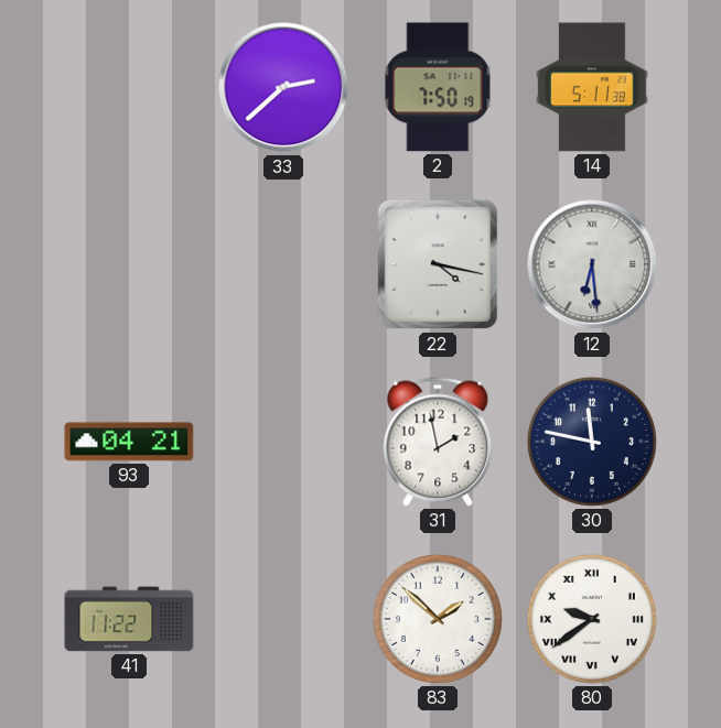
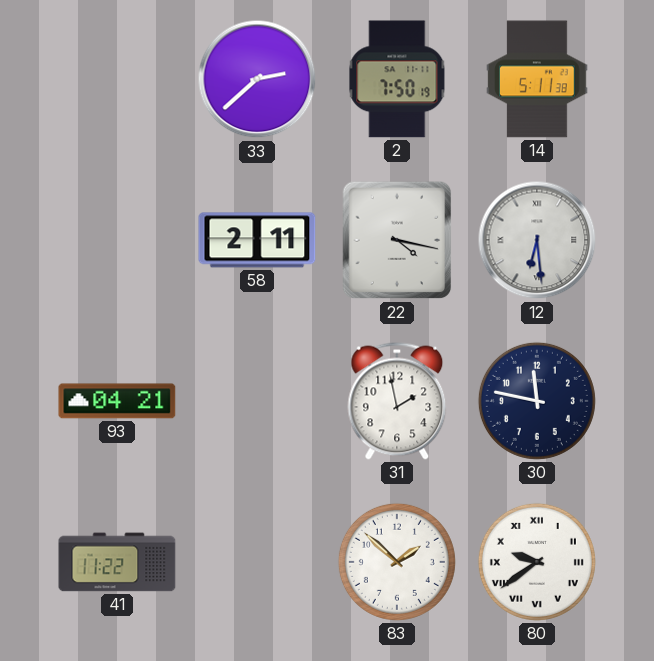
58: none -> 2:11
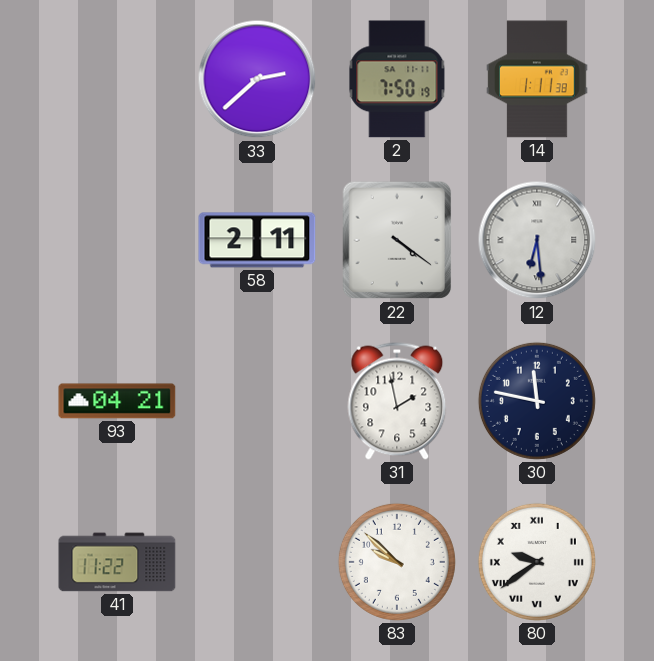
14: 5:11 -> 1:11
22: 4:17 -> 4:21
83: 1:52 -> 9:52
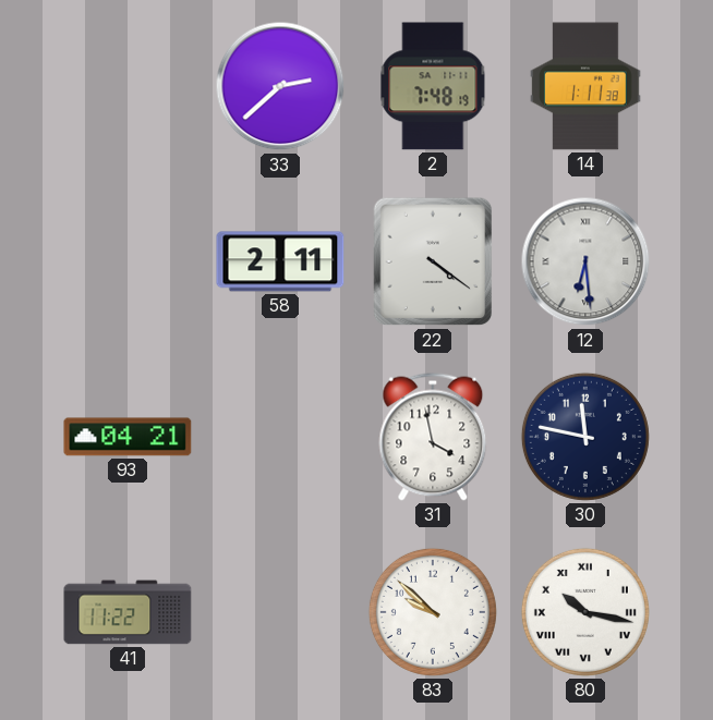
2: 7:50 -> 7:48
31: 1:58 -> 3:58
80: 9:39 -> 10:17
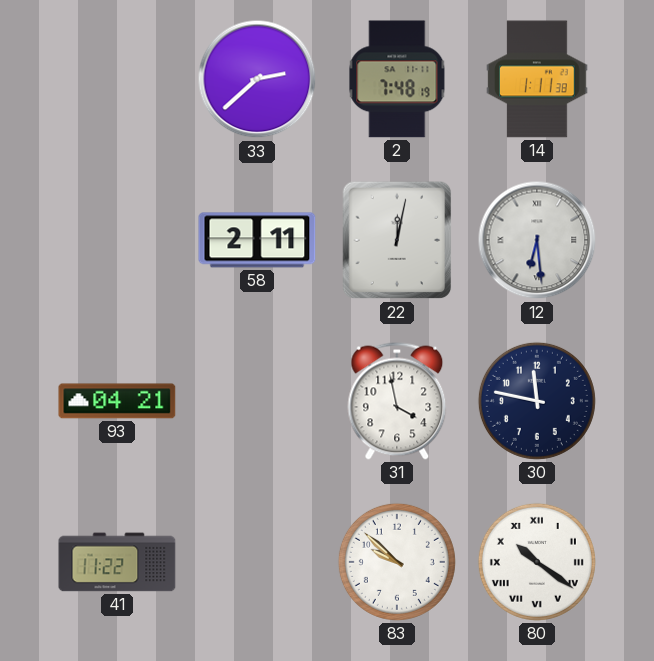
22: 4:21 -> 12:02
80: 10:17 -> 10:21
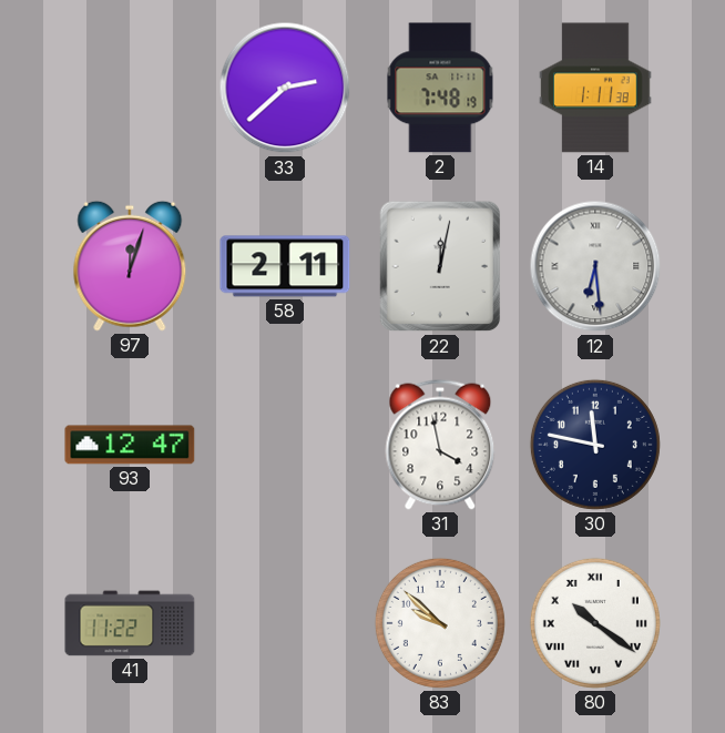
97: none -> 12:03
93: 04:21 -> 12:47
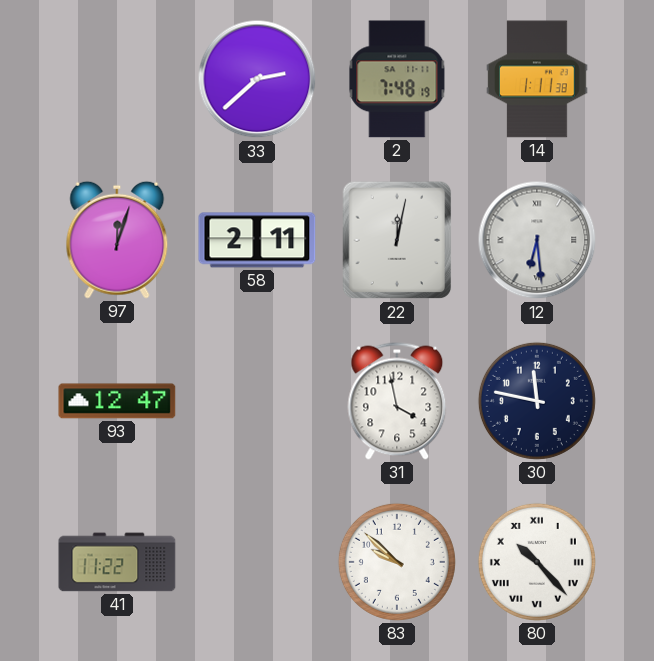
80: 10:21 -> 10:23
